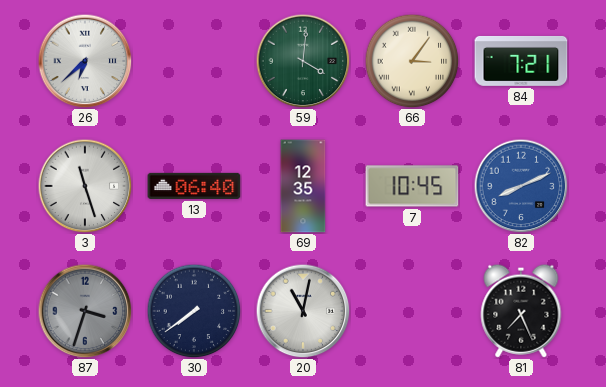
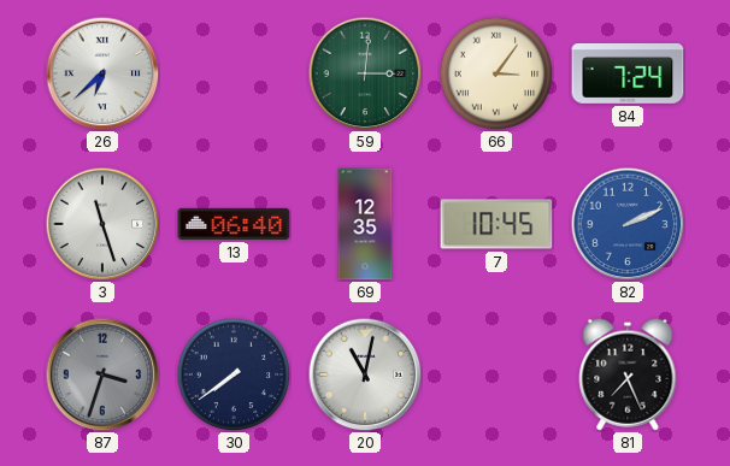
59: 4:01 -> 3:01
84: 7:21 -> 7:24
82: 8:11 -> 2:11
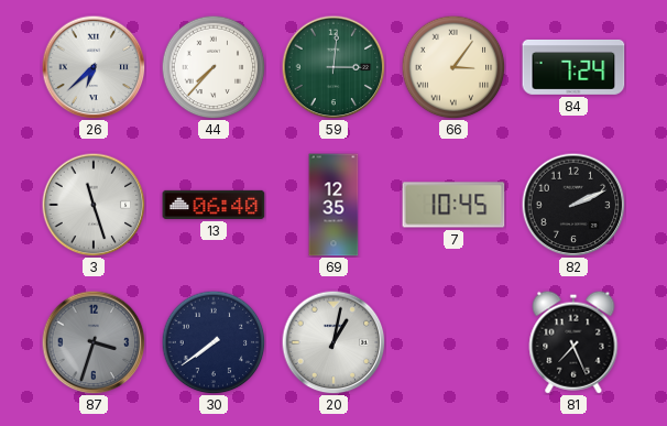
44: none -> 7:37
82 dial: blue -> black
20: 11:02 -> 1:02
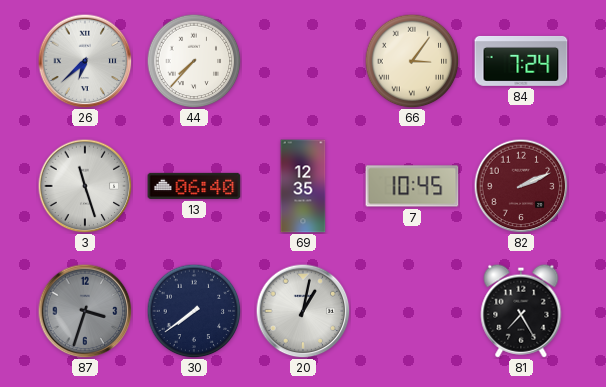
59: 3:01 -> none
82 dial: black -> burgundy
81: 7:26 -> 7:25
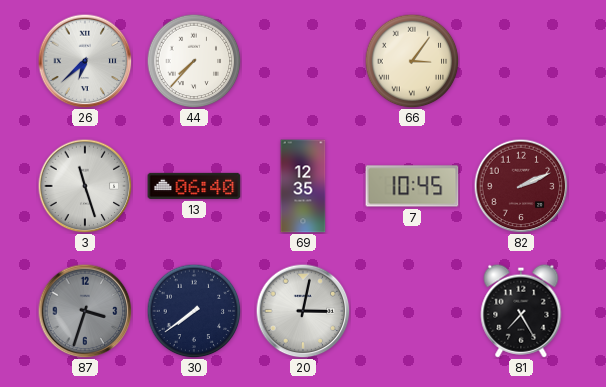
84: 7:24 -> none
20: 1:02 -> 3:02
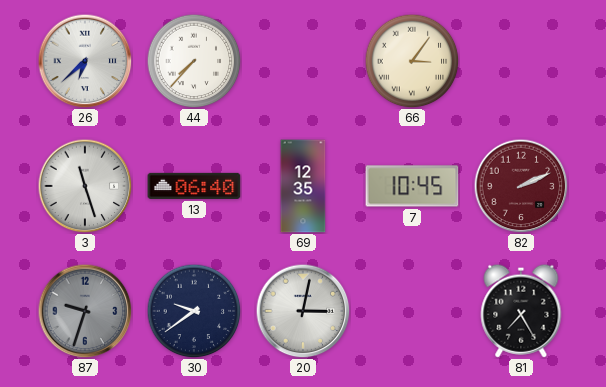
87: 3:33 -> 9:33
30: 7:39 -> 9:39
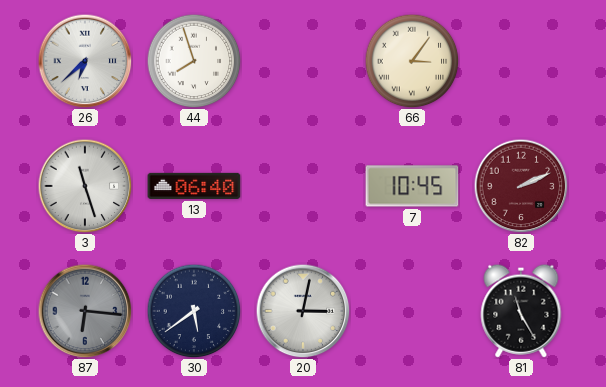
44: 7:37 -> 7:57
69: 12:35 -> none
87: 9:33 -> 6:16
30: 9:39 -> 5:39
81: 7:25 -> 11:25
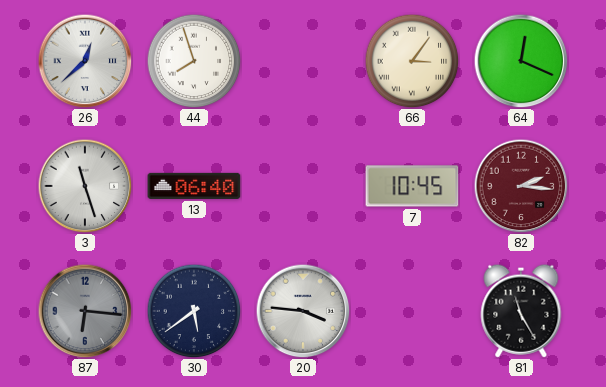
26: 6:38 -> 12:38
64: none -> 12:19
82: 2:11 -> 2:16
20: 3:02 -> 3:46
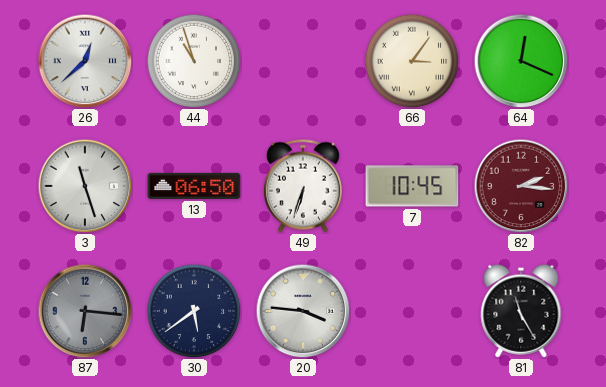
44: 7:57 -> 10:57
13: 06:40 -> 06:50
49: none -> 6:33
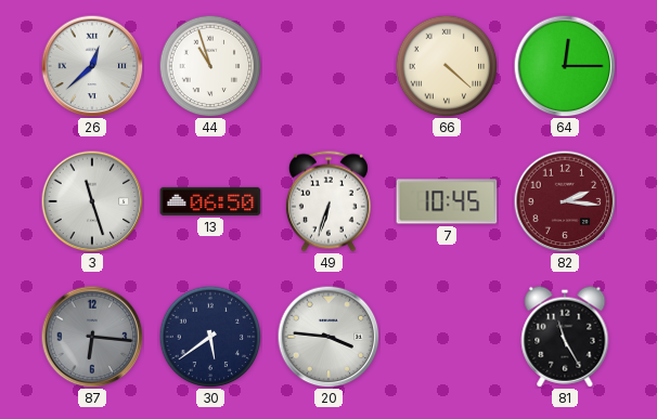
66: 3:06 -> 4:22
64: 12:19 -> 12:15
